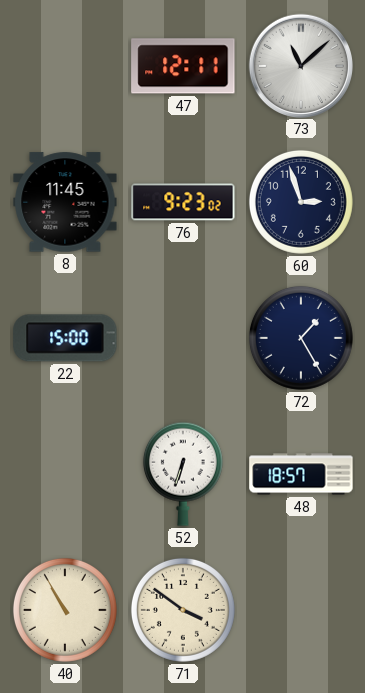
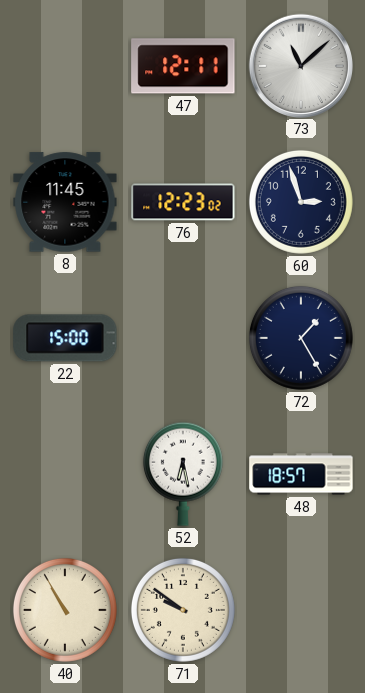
76: 9:23 -> 12:23
52: 6:33 -> 6:28
71: 3:51 -> 9:51
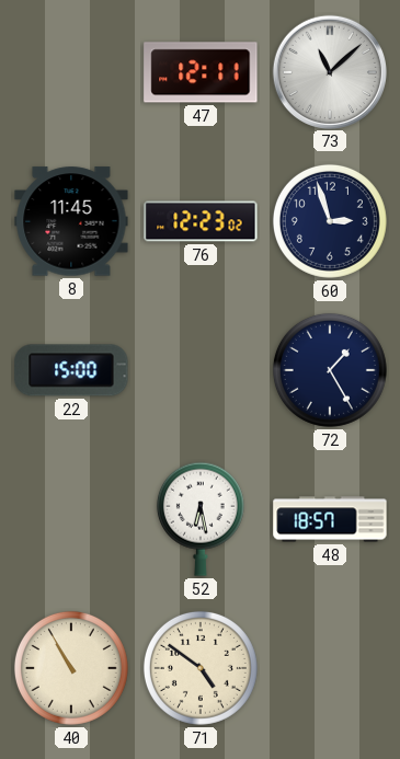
71: 9:51 -> 4:51
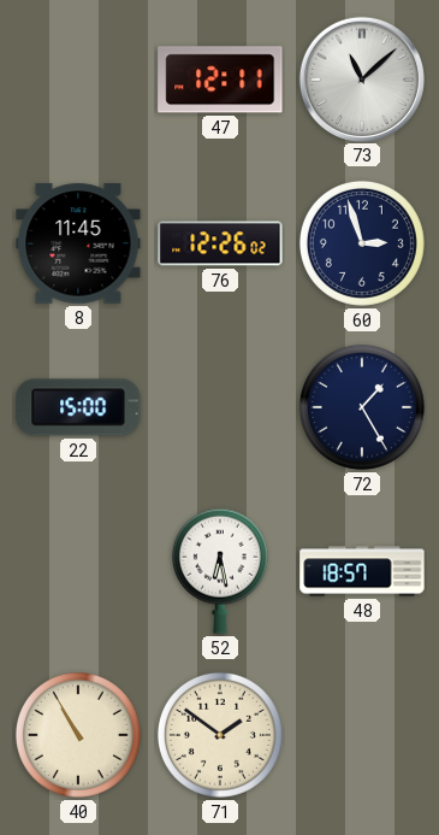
76: 12:23 -> 12:26
71: 4:51 -> 1:51
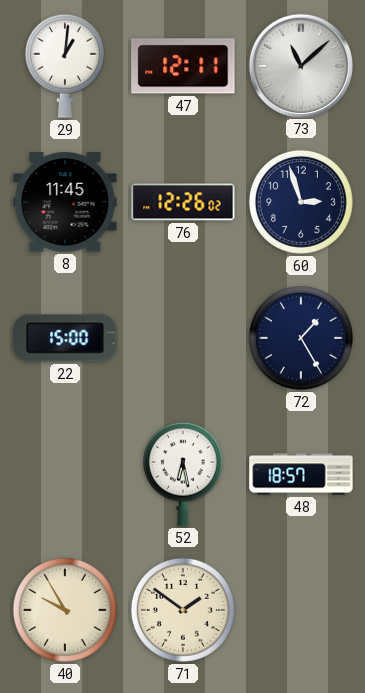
29: none -> 1:01
40: 10:55 -> 9:55
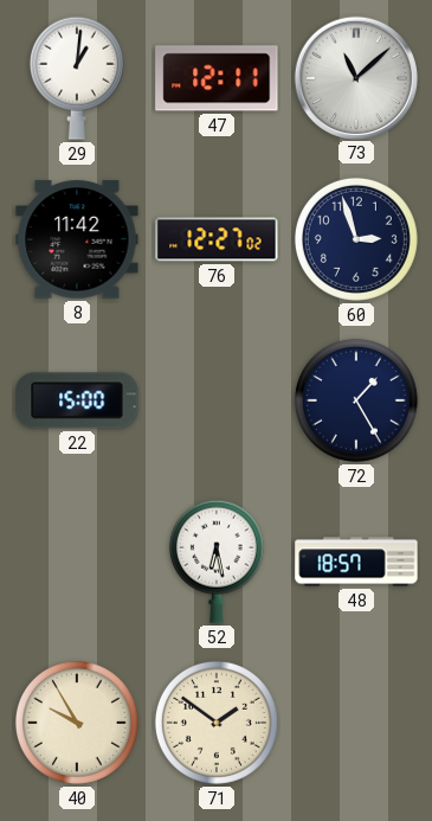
8: 11:45 -> 11:42
76: 12:26 -> 12:27
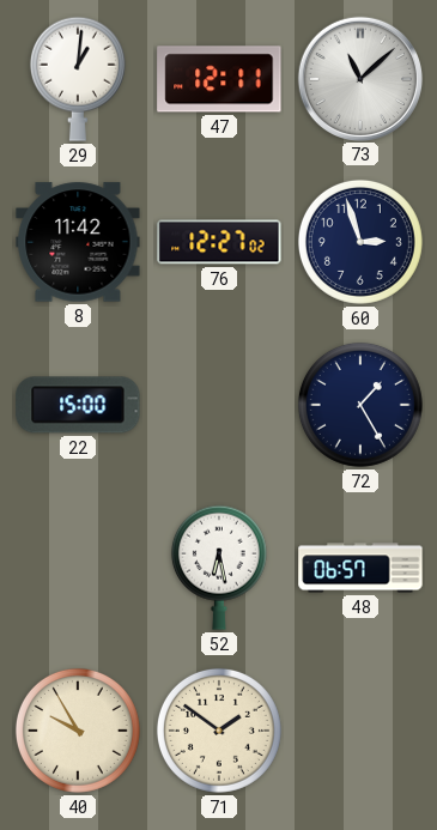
48: 18:57 -> 06:57
